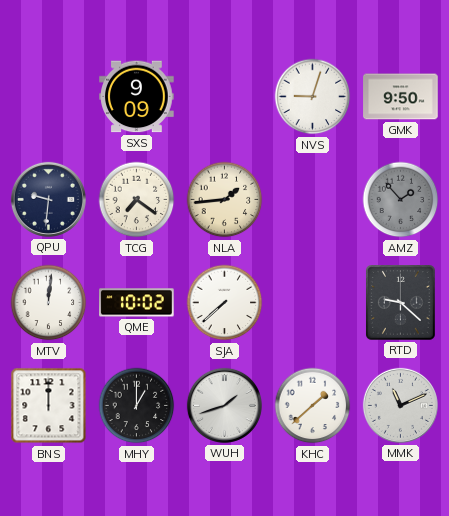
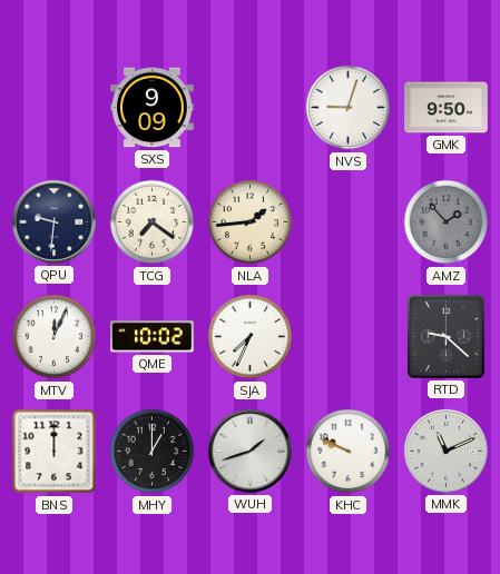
MTV: 12:01 -> 12:04
SJA: 7:38 -> 7:34
KHC: 1:38 -> 9:49
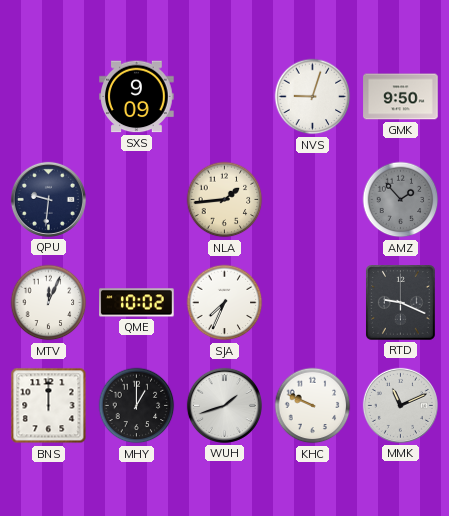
TCG: 7:21 -> none
RTD: 9:22 -> 9:19
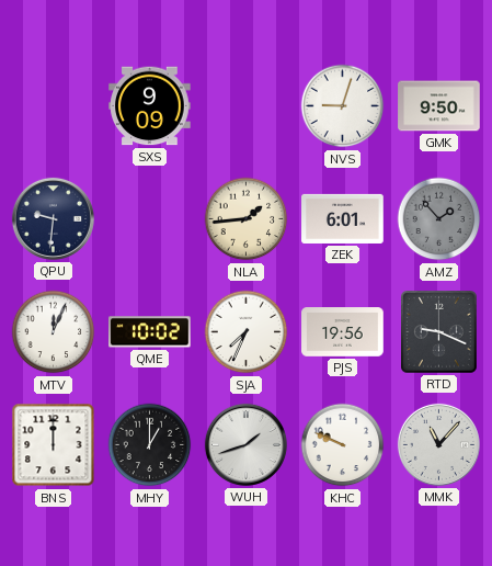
ZEK: none -> 6:01
PJS: none -> 19:56
MMK: 11:11 -> 11:07
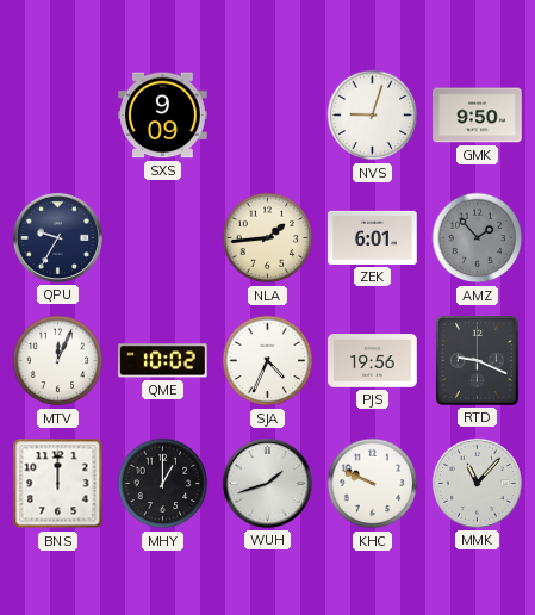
QPU: 9:31 -> 9:35
SJA: 7:34 -> 4:34
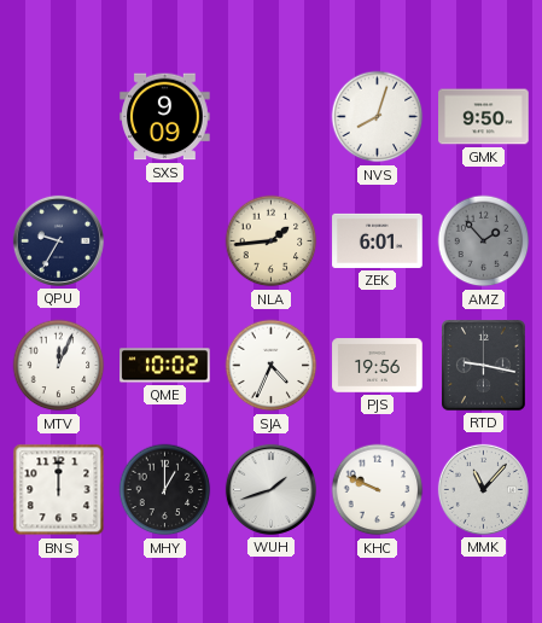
NVS: 9:03 -> 8:03
RTD: 9:19 -> 9:17
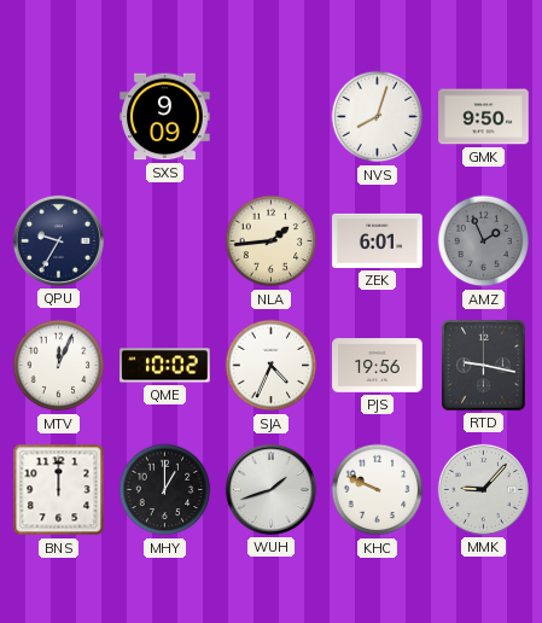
AMZ: 1:53 -> 1:56
MMK: 11:07 -> 9:07
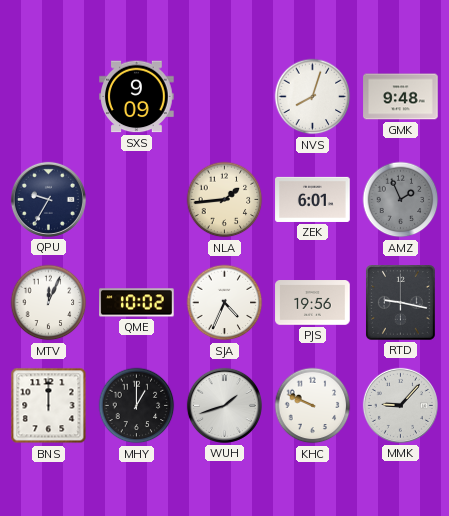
GMK: 9:50 -> 9:48
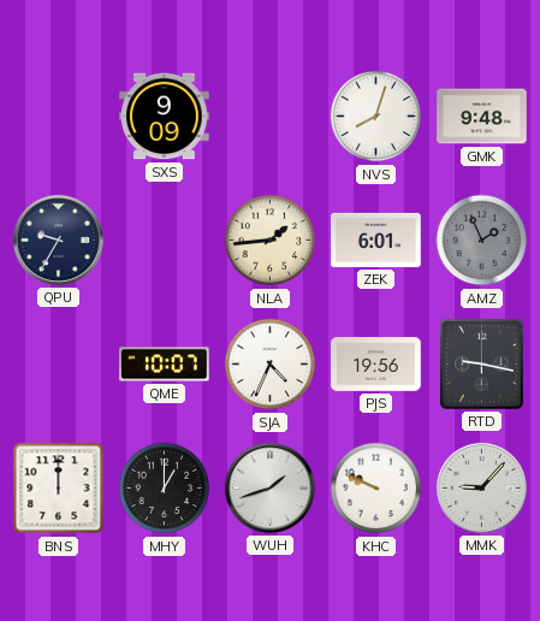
MTV: 12:04 -> none
QME: 10:02 -> 10:07
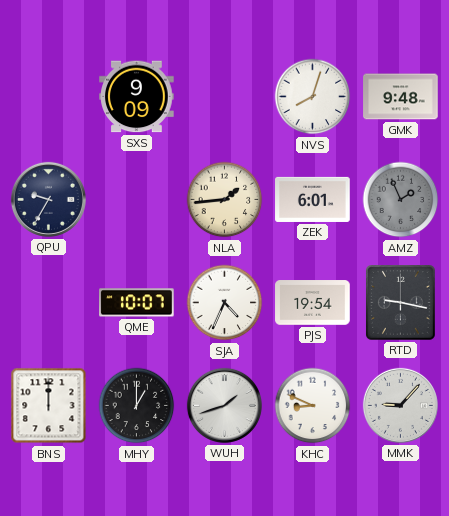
PJS: 19:56 -> 19:54
KHC: 9:49 -> 8:49
